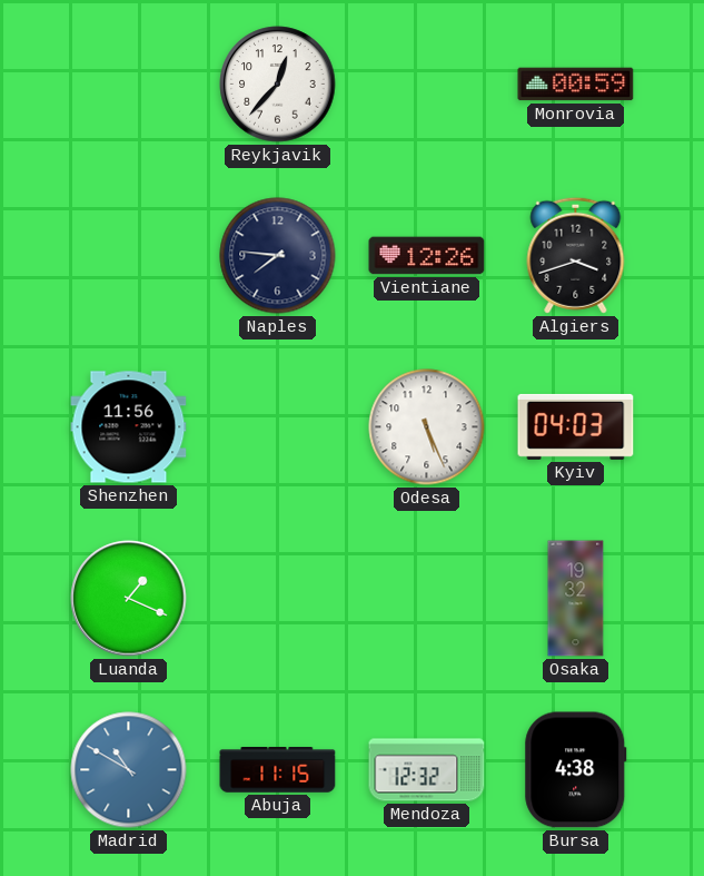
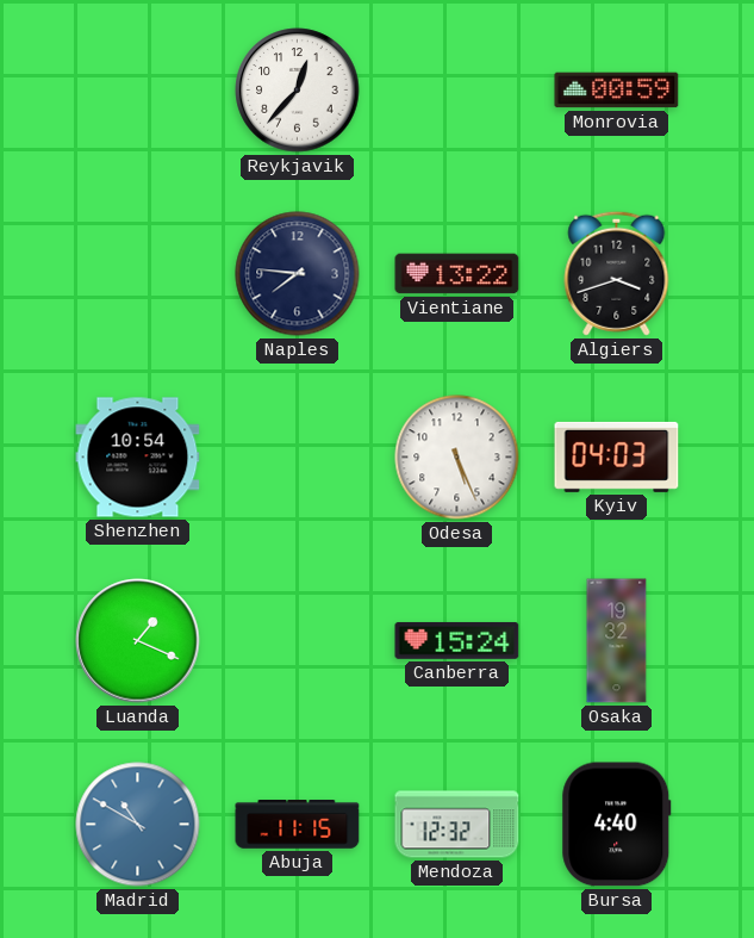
Vientiane: 12:26 -> 13:22
Shenzhen: 11:56 -> 10:54
Canberra: none -> 15:24
Bursa: 4:38 -> 4:40
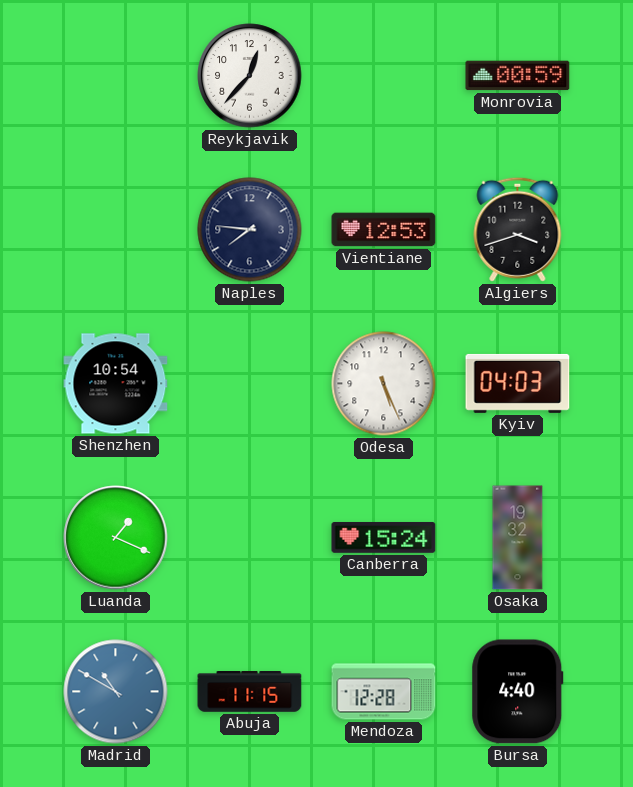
Vientiane: 13:22 -> 12:53
Mendoza: 12:32 -> 12:28
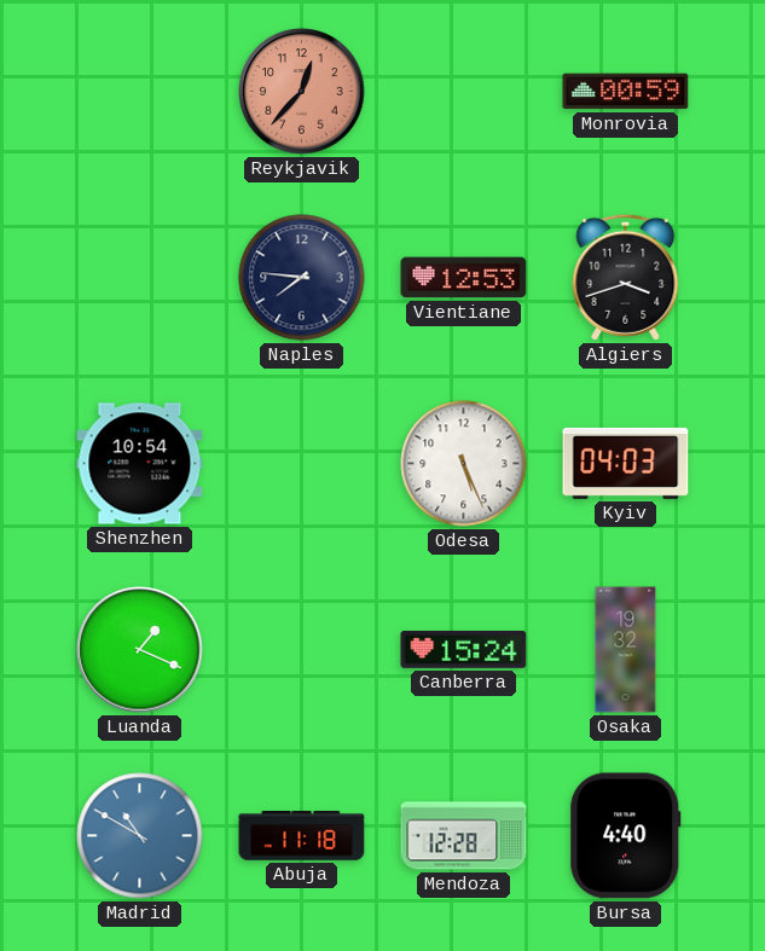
Reykjavik dial: white -> salmon
Abuja: 11:15 -> 11:18
